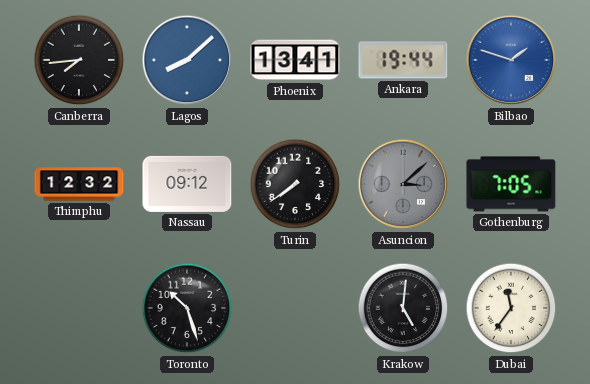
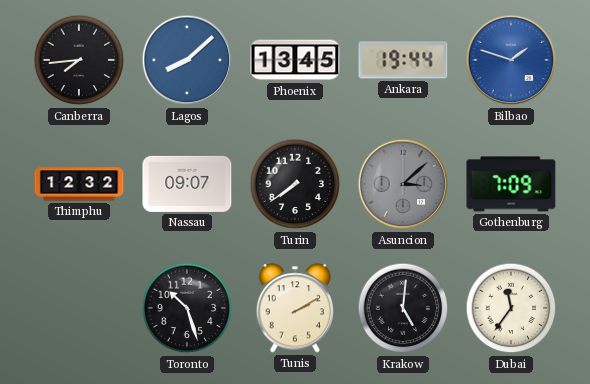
Phoenix: 13:41 -> 13:45
Nassau: 09:12 -> 09:07
Gothenburg: 7:05 -> 7:09
Tunis: none -> 2:10
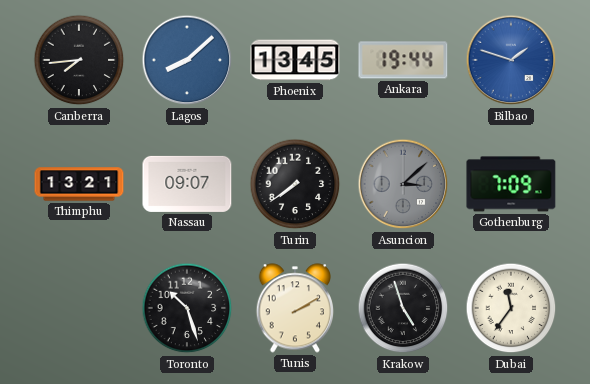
Thimphu: 12:32 -> 13:21
Krakow: 5:01 -> 4:57
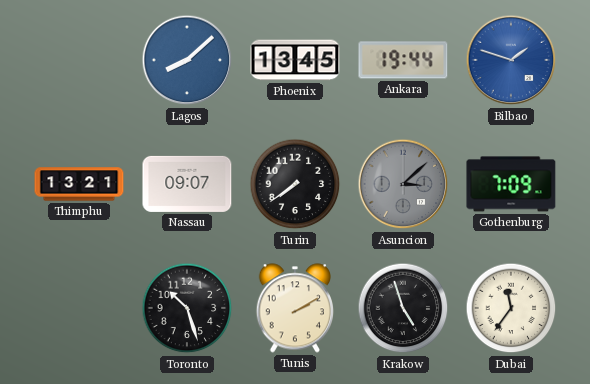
Canberra: 7:44 -> none
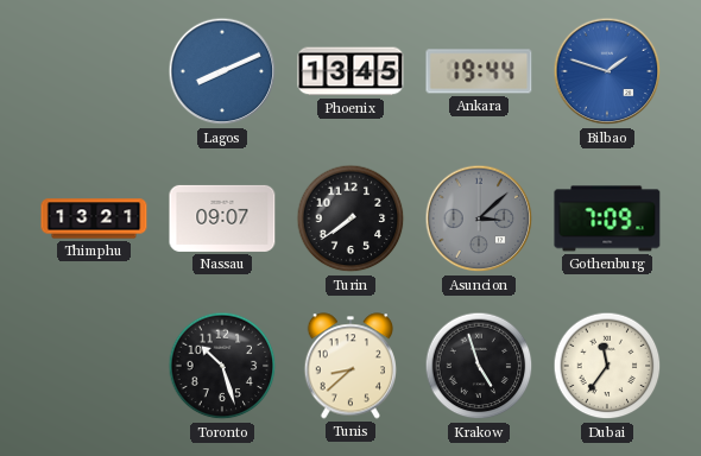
Lagos: 8:08 -> 8:11
Tunis: 2:10 -> 8:38
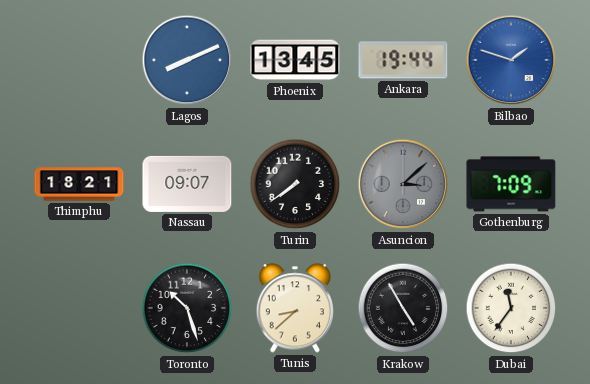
Thimphu: 13:21 -> 18:21
Krakow: 4:57 -> 4:55
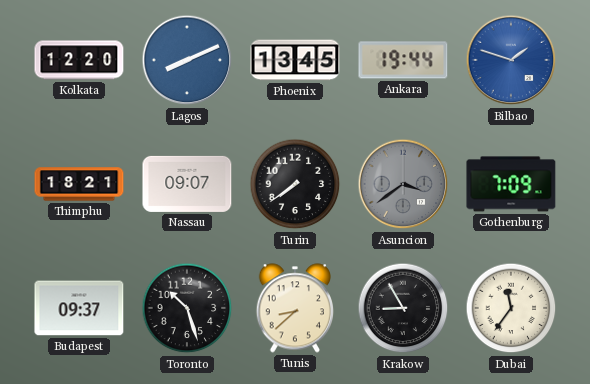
Kolkata: none -> 12:20
Asuncion: 3:08 -> 3:39
Budapest: none -> 09:37
Krakow: 4:55 -> 8:55
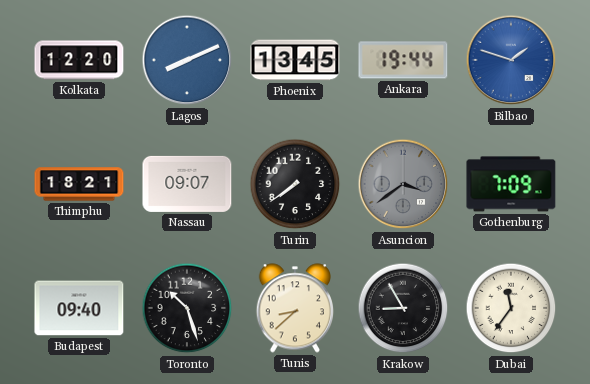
Budapest: 09:37 -> 09:40
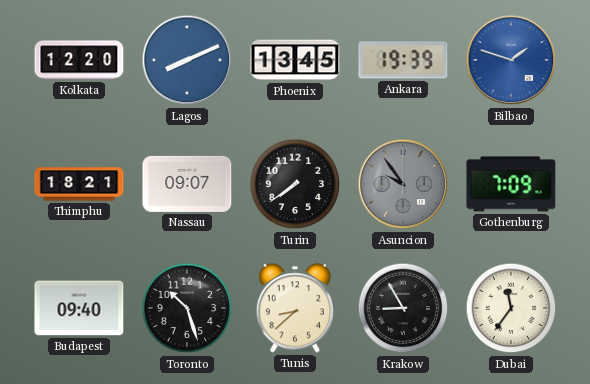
Ankara: 19:44 -> 19:39
Asuncion: 3:39 -> 9:54
